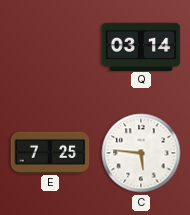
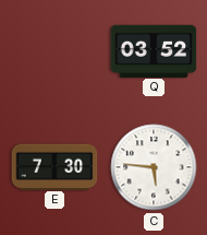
Q: 03:14 -> 03:52
E: 7:25 -> 7:30
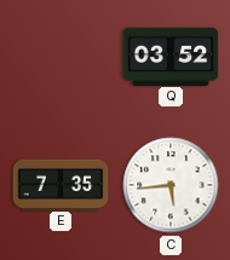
E: 7:30 -> 7:35
C: 5:46 -> 5:44
